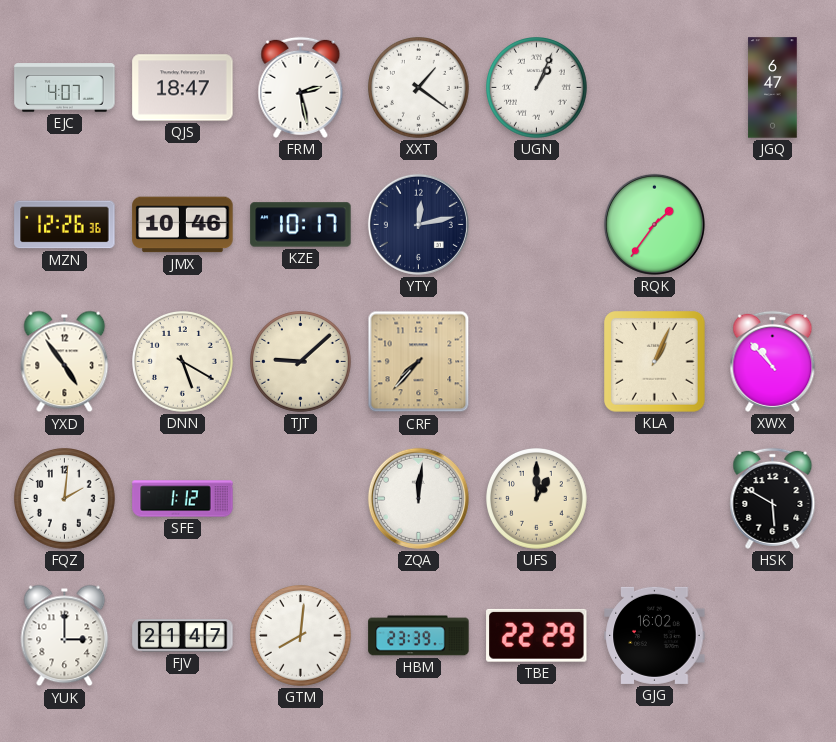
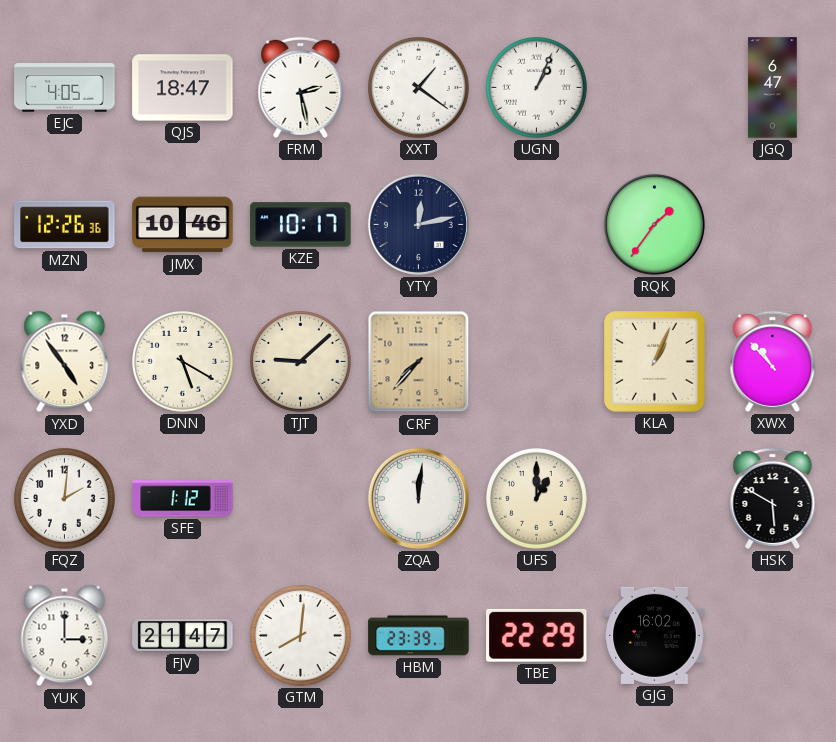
EJC: 4:07 -> 4:05
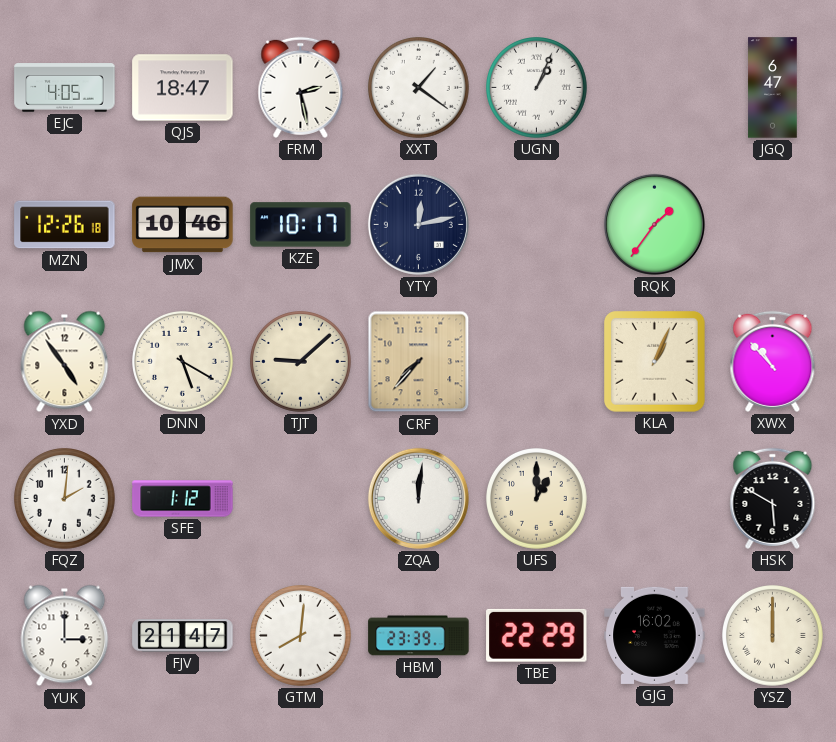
MZN: 12:26:36 -> 12:26:18
YSZ: none -> 12:00
